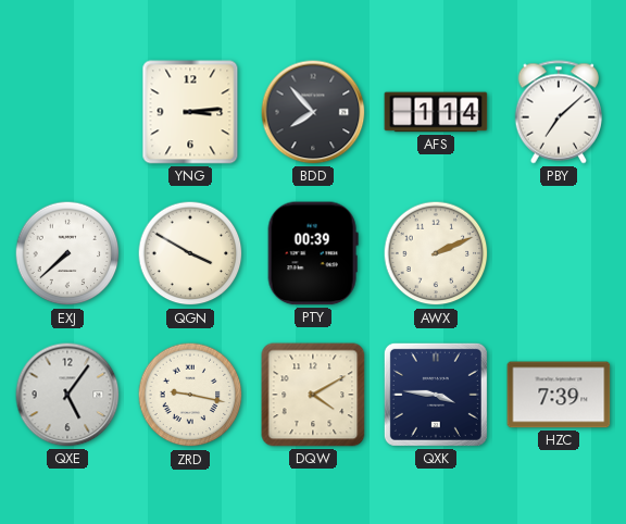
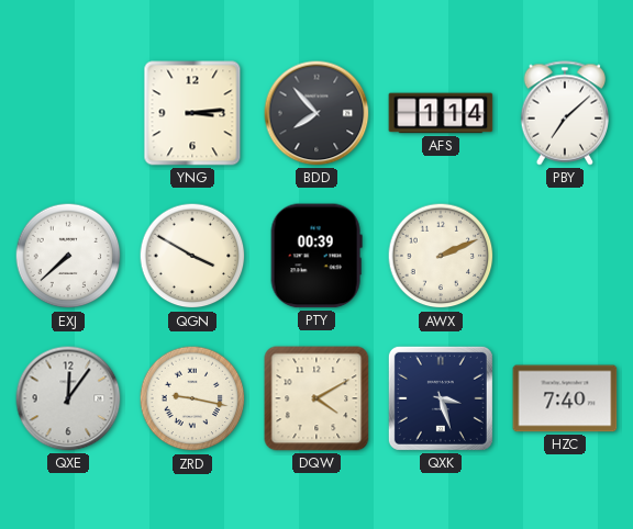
QXE: 5:06 -> 12:06
QXK: 3:46 -> 3:27
HZC: 7:39 -> 7:40
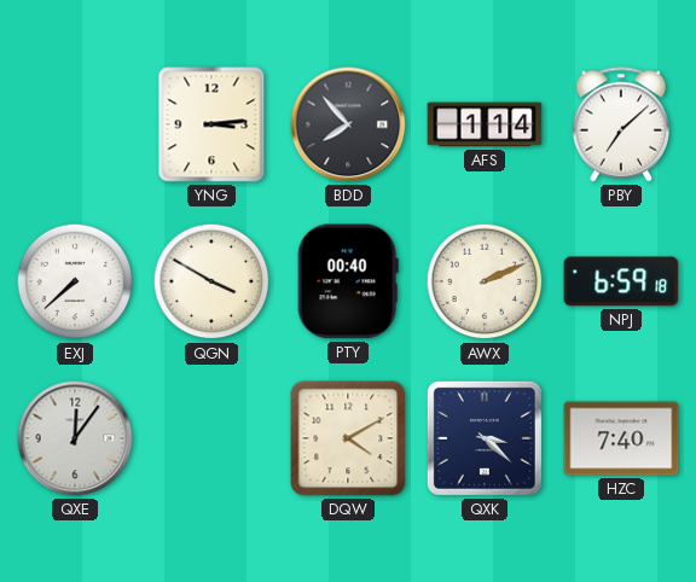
PTY: 00:39 -> 00:40
NPJ: none -> 6:59
ZRD: 9:17 -> none
QXK: 3:27 -> 3:22
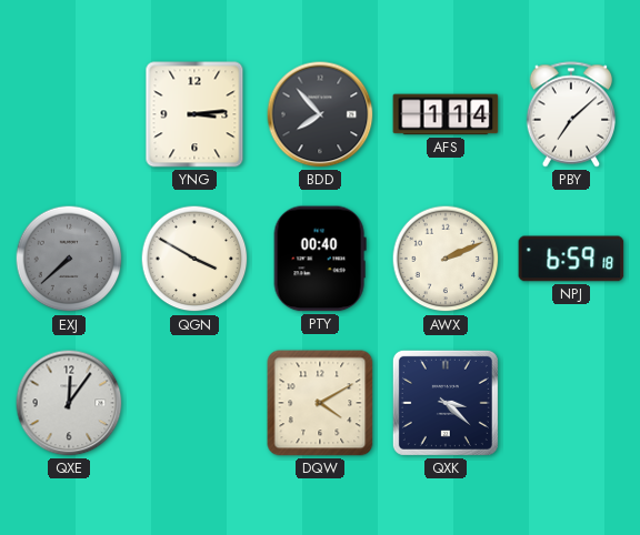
EXJ dial: white -> grey
HZC: 7:40 -> none
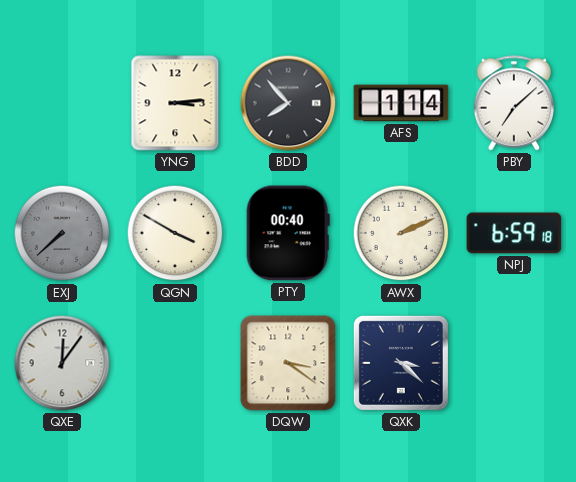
DQW: 4:10 -> 3:21
